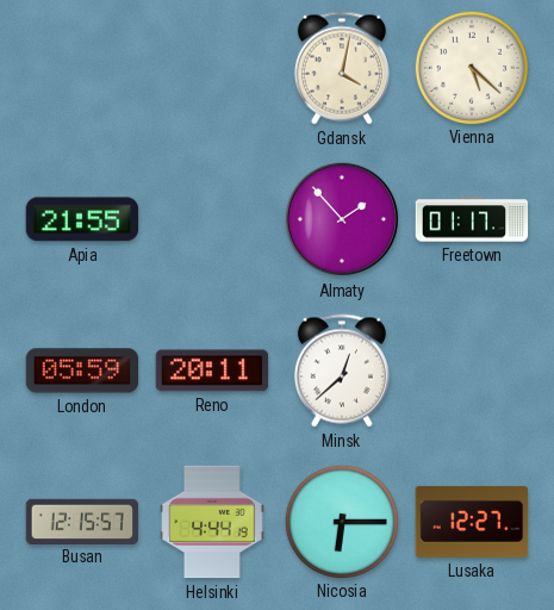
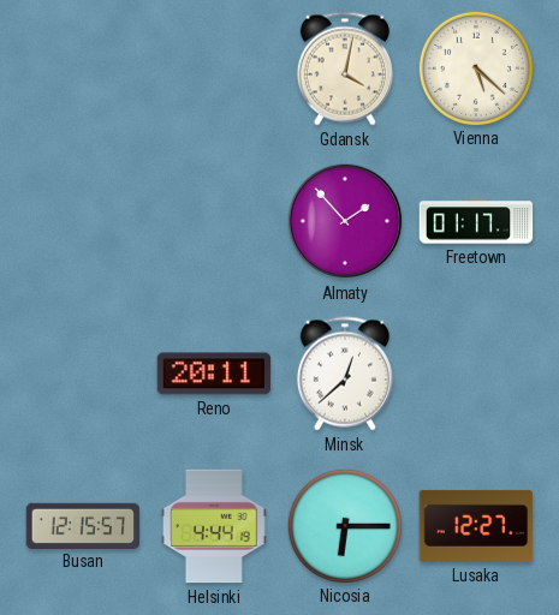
Apia: 21:55 -> none
London: 05:59 -> none
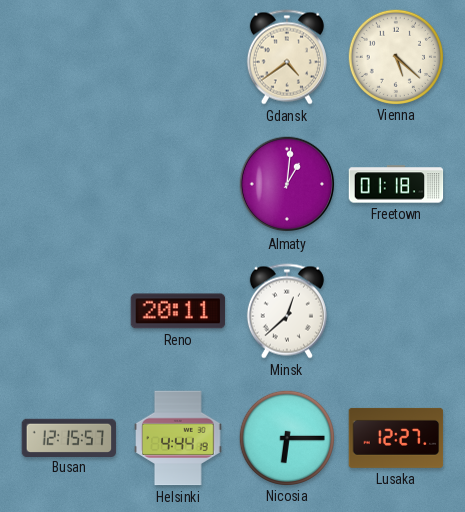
Gdansk: 4:02 -> 4:39
Almaty: 1:53 -> 1:01
Freetown: 01:17 -> 01:18
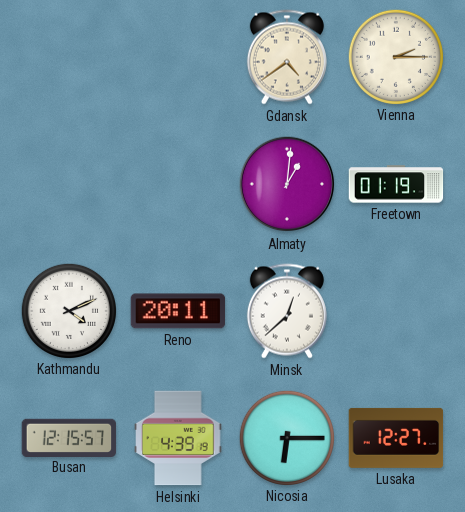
Vienna: 5:22 -> 2:15
Freetown: 01:18 -> 01:19
Kathmandu: none -> 4:11
Helsinki: 4:44 -> 4:39
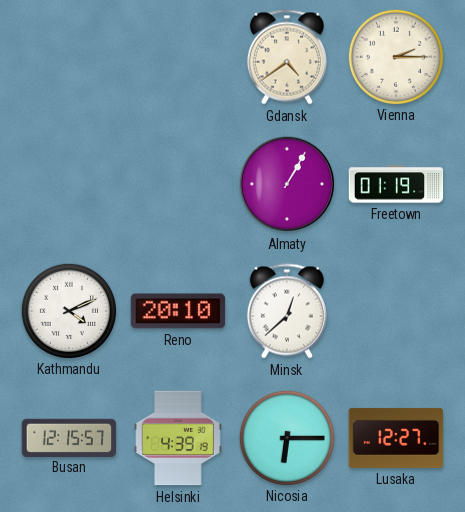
Almaty: 1:01 -> 1:05
Reno: 20:11 -> 20:10
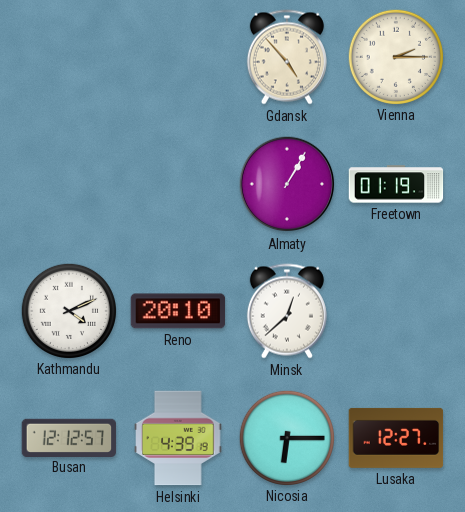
Gdansk: 4:39 -> 4:53
Busan: 12:15 -> 12:12
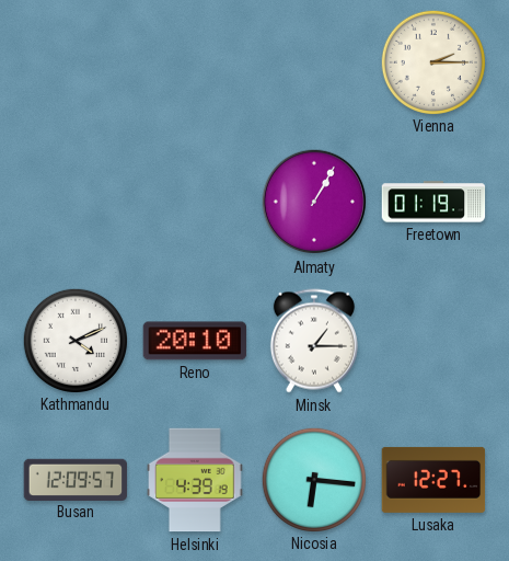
Gdansk: 4:53 -> none
Minsk: 12:38 -> 1:15
Busan: 12:12 -> 12:09
Nicosia: 6:15 -> 6:16
